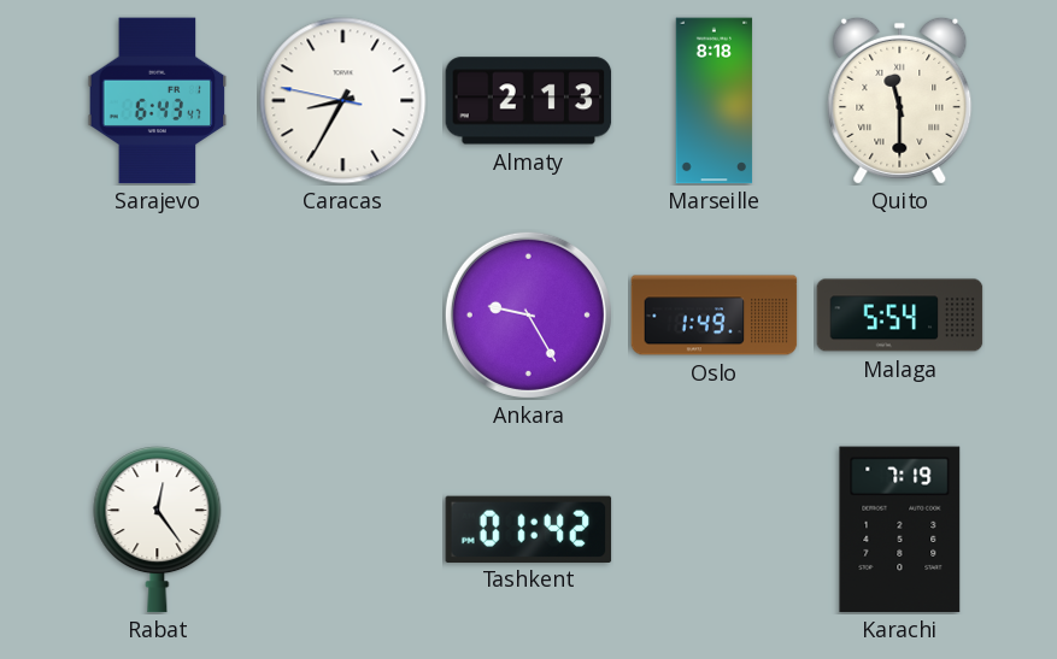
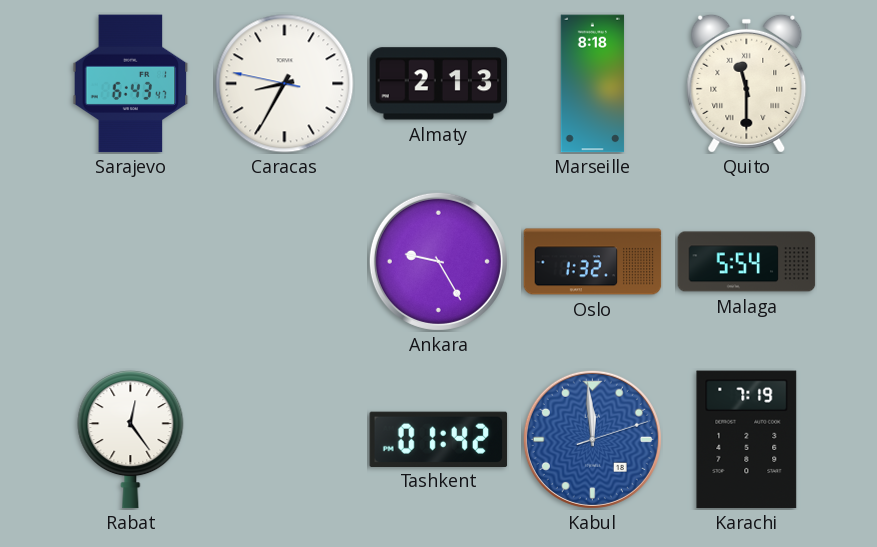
Oslo: 1:49 -> 1:32
Kabul: none -> 11:59
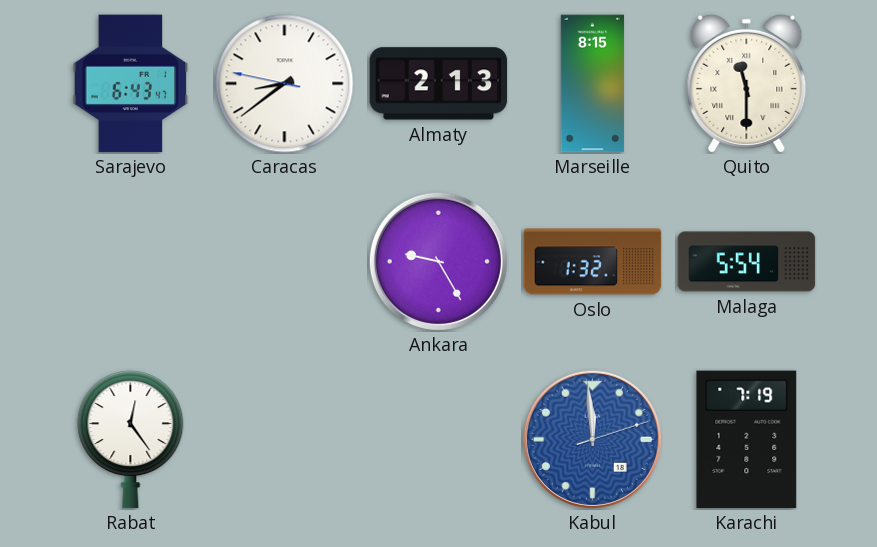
Caracas: 8:34 -> 8:38
Marseille: 8:18 -> 8:15
Tashkent: 01:42 -> none
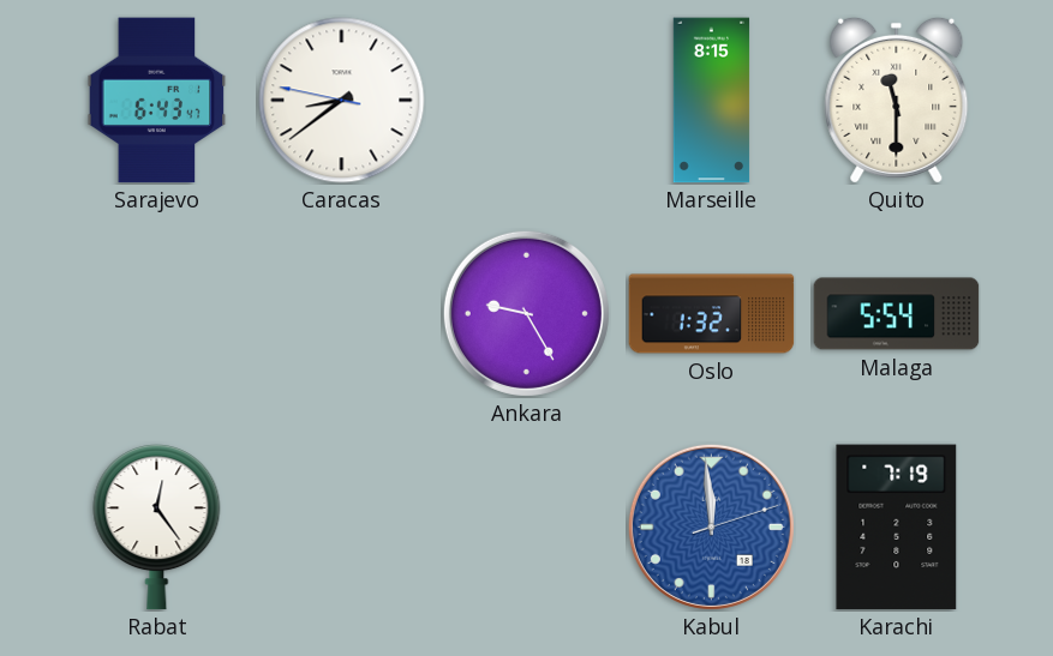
Almaty: 2:13 -> none
